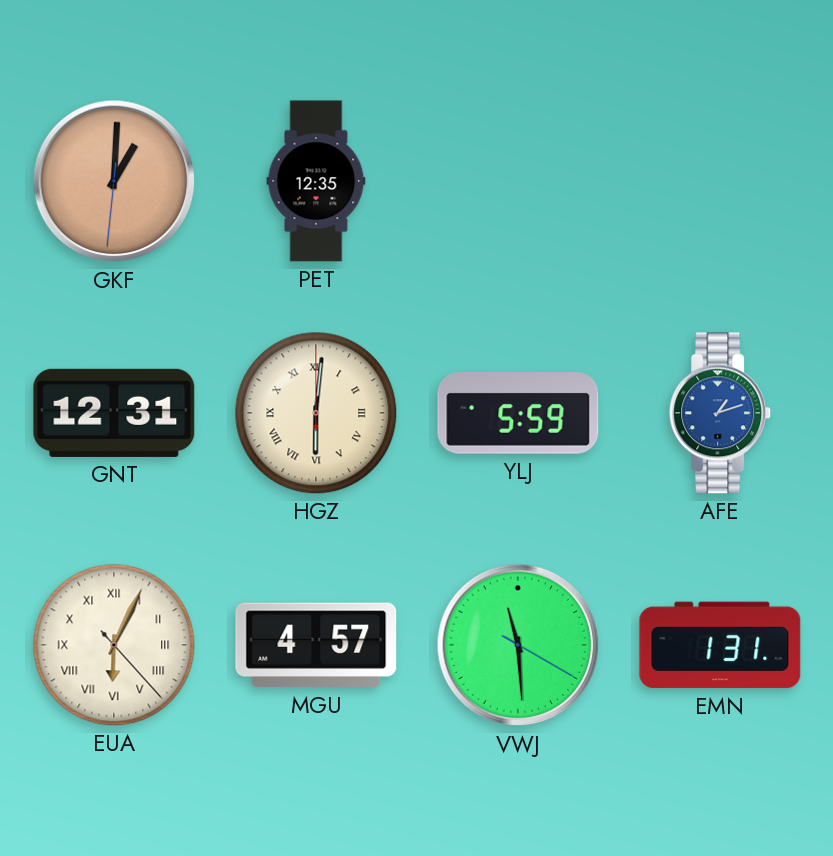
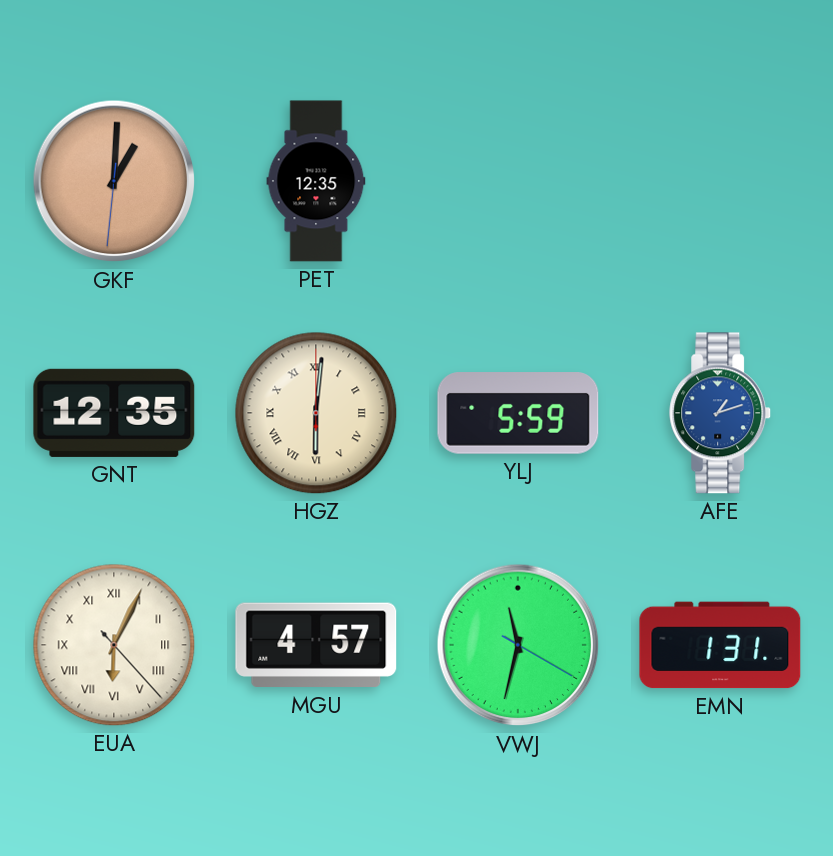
GNT: 12:31 -> 12:35
VWJ: 11:29 -> 11:32
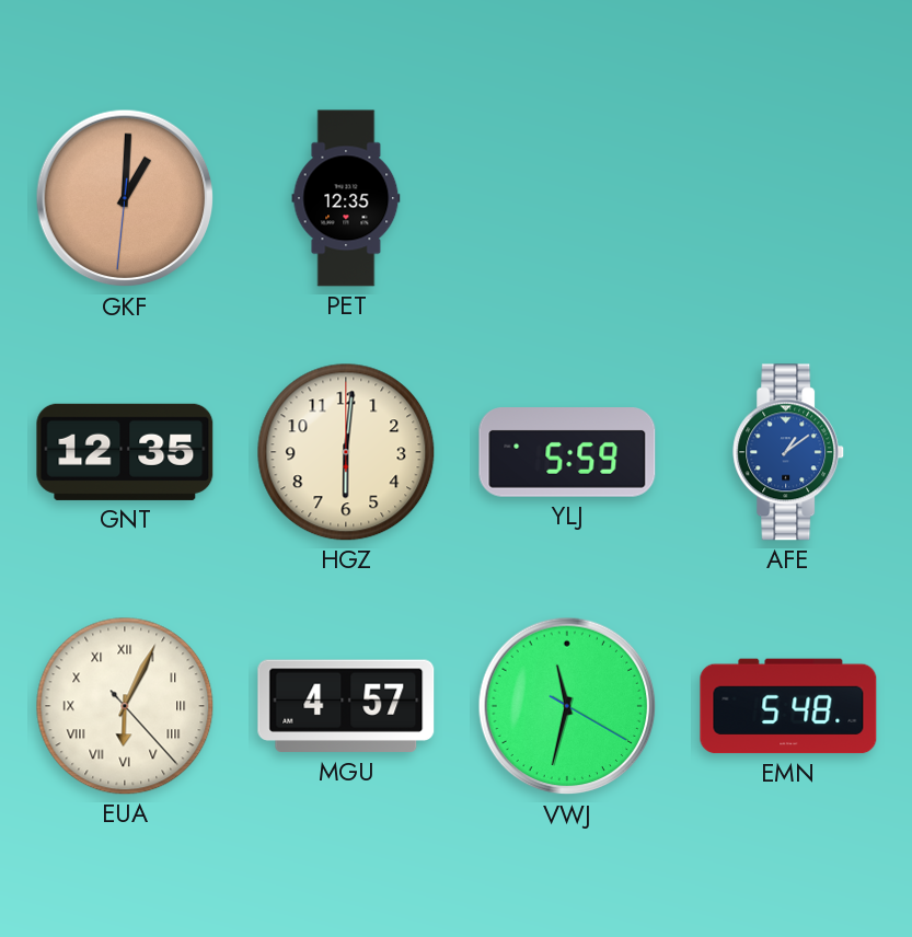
HGZ numerals: Roman -> Arabic
AFE: 1:12 -> 1:09
EMN: 1:31 -> 5:48
